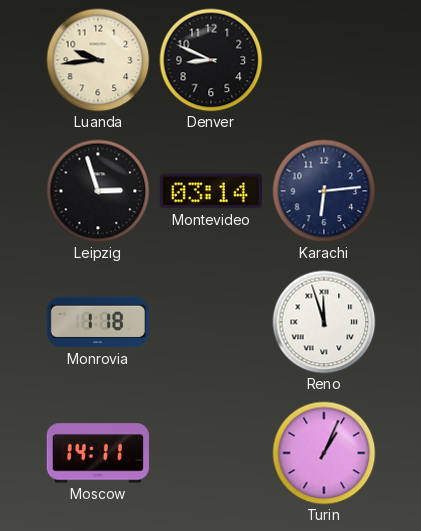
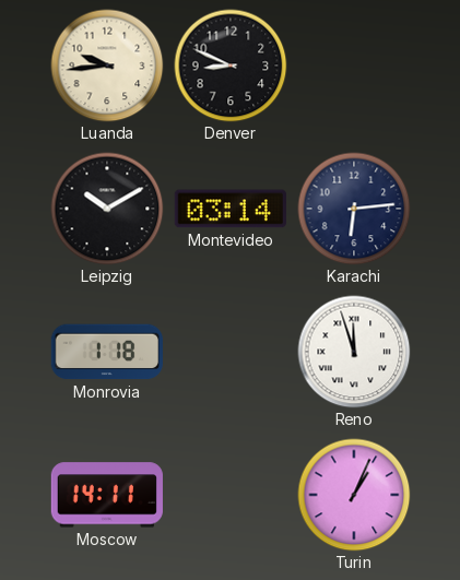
Leipzig: 2:57 -> 10:10
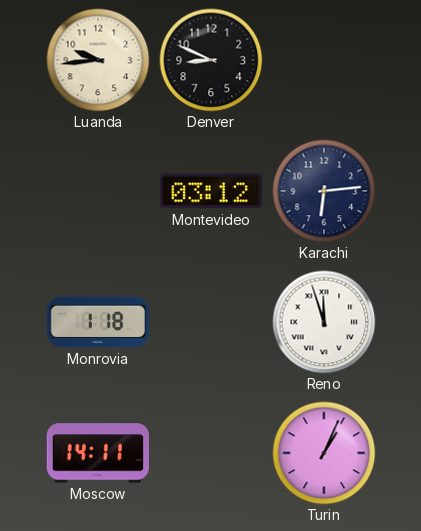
Leipzig: 10:10 -> none
Montevideo: 03:14 -> 03:12
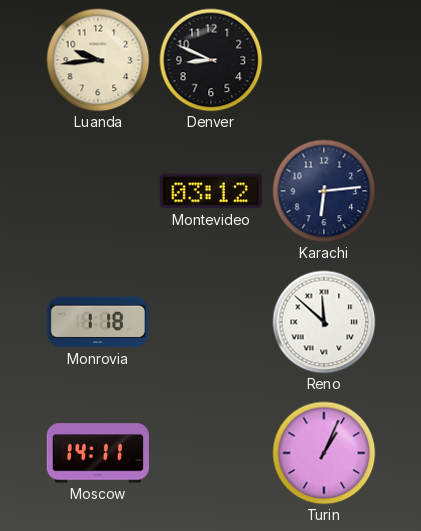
Reno: 11:57 -> 11:52
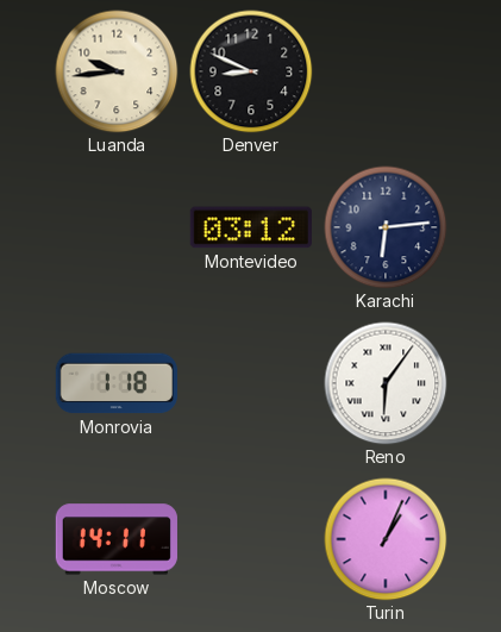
Reno: 11:52 -> 6:06
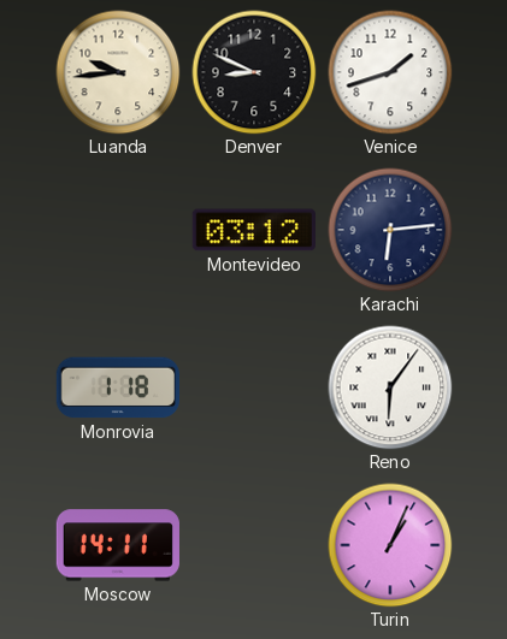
Venice: none -> 1:42
